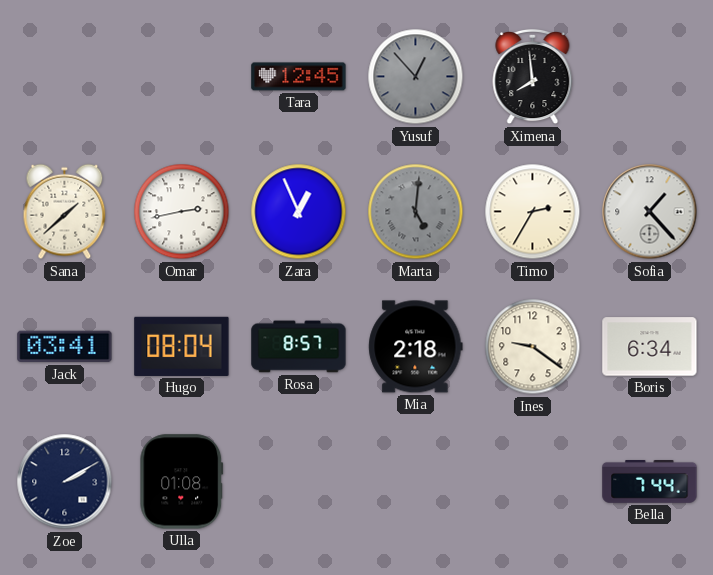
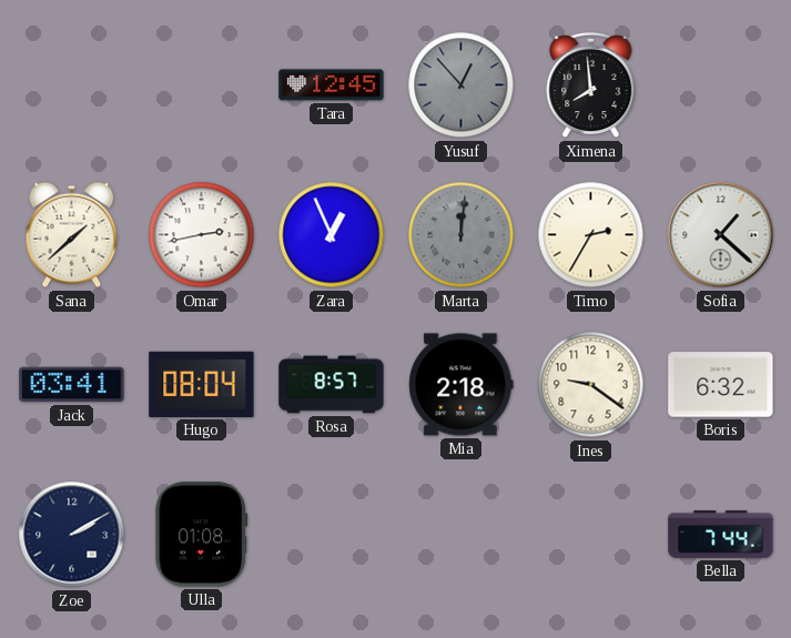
Marta: 5:01 -> 12:01
Sofia: 1:23 -> 1:22
Boris: 6:34 -> 6:32
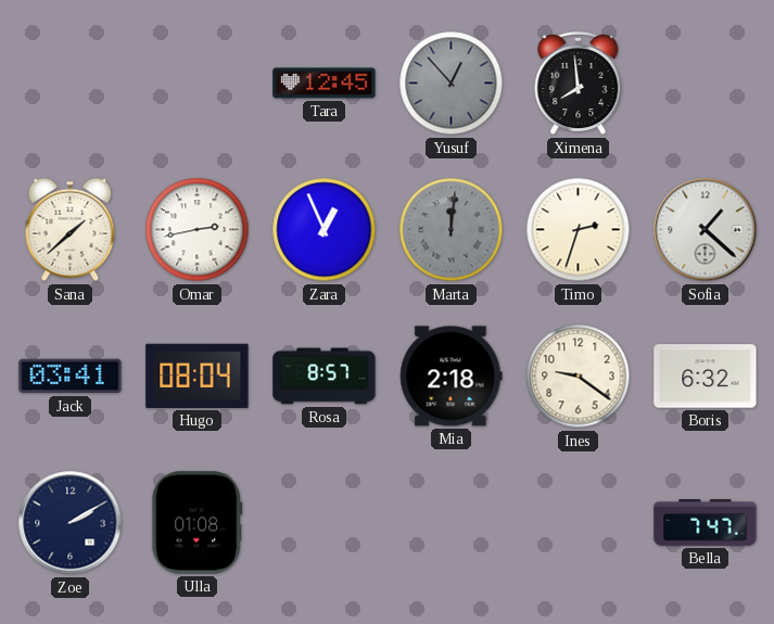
Timo: 2:35 -> 2:33
Bella: 7:44 -> 7:47
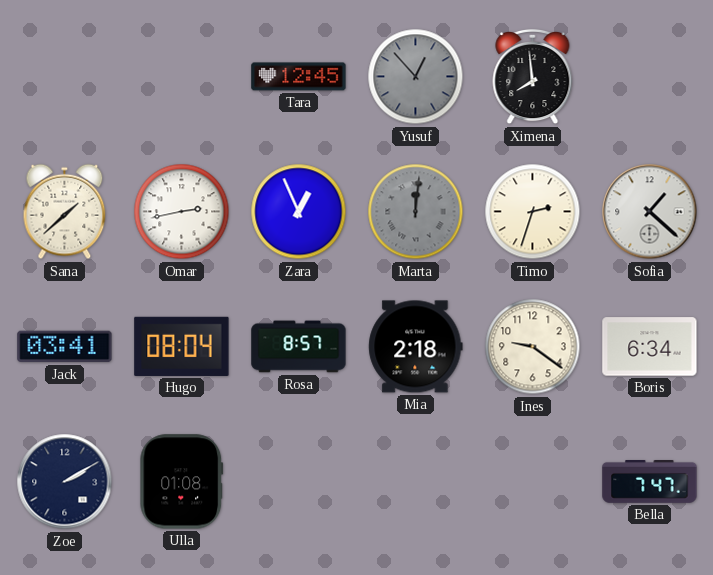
Boris: 6:32 -> 6:34
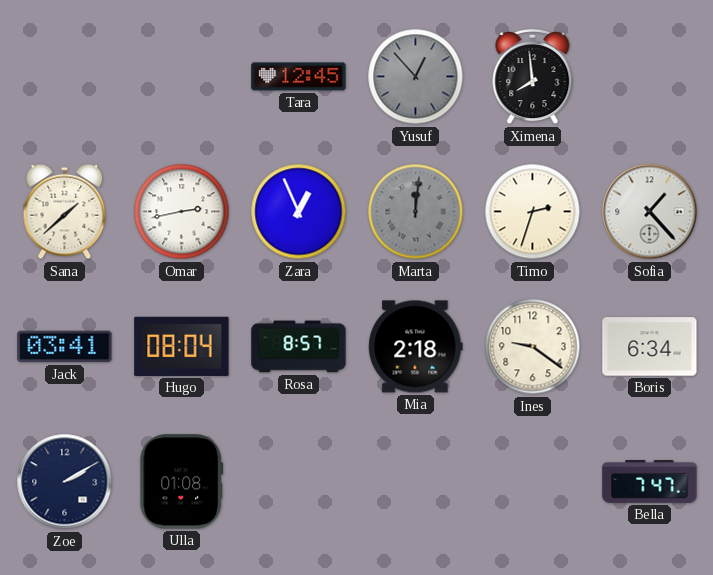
Sofia: 1:22 -> 1:23
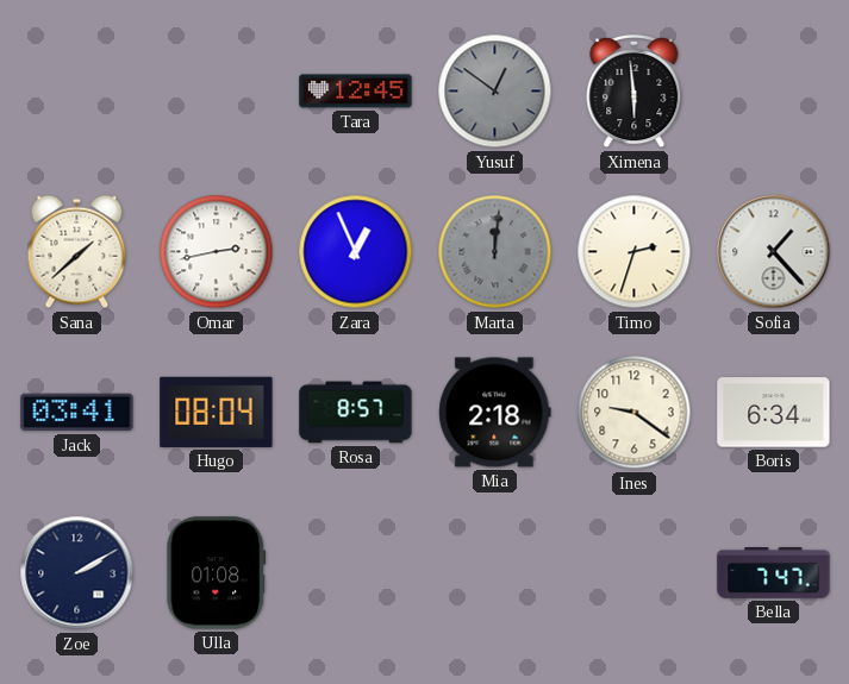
Yusuf: 12:53 -> 12:51
Ximena: 7:59 -> 5:59
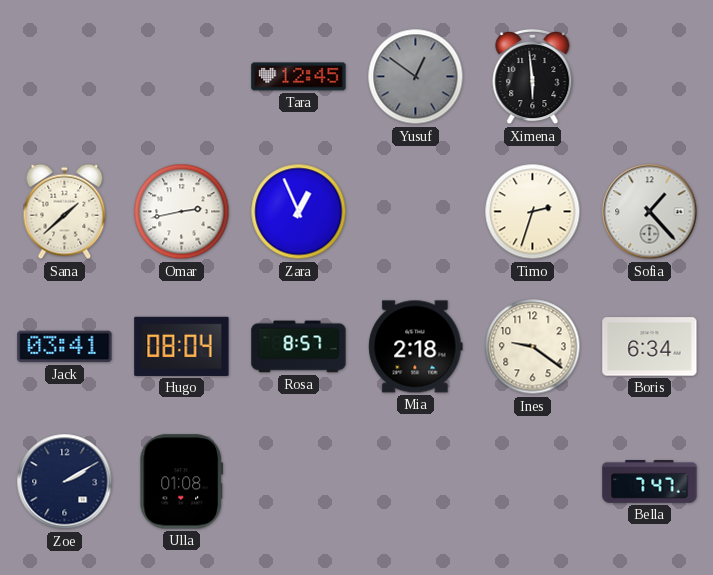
Marta: 12:01 -> none
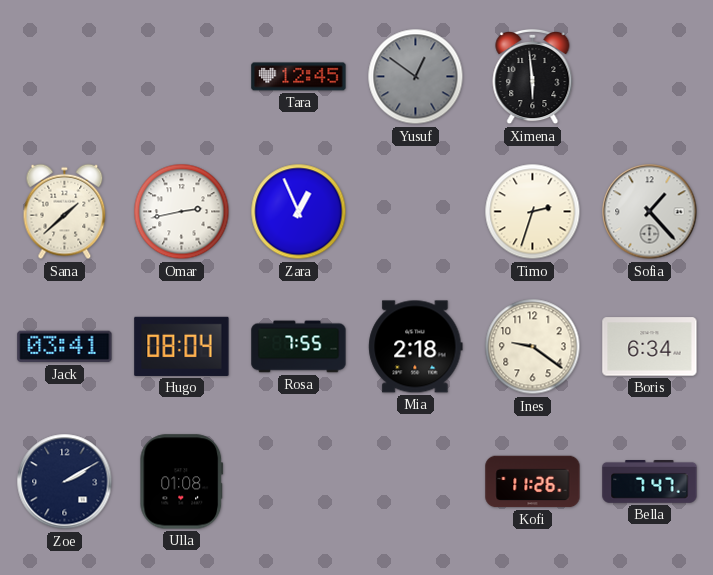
Rosa: 8:57 -> 7:55
Kofi: none -> 11:26
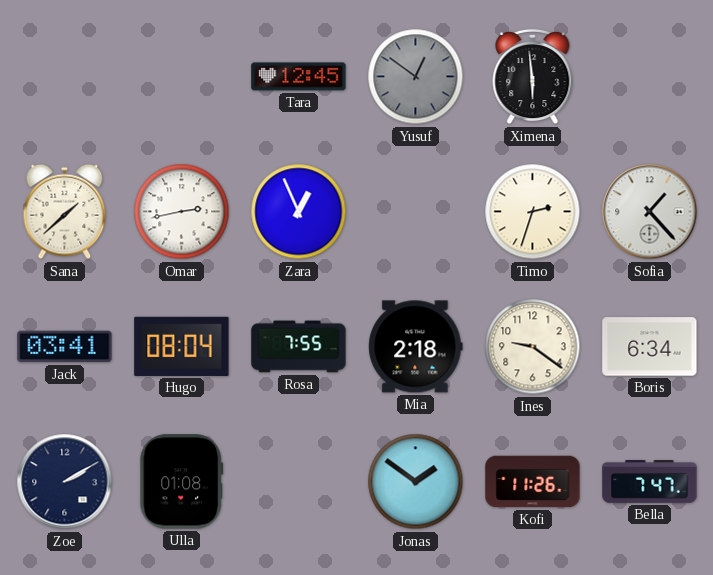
Jonas: none -> 1:51
